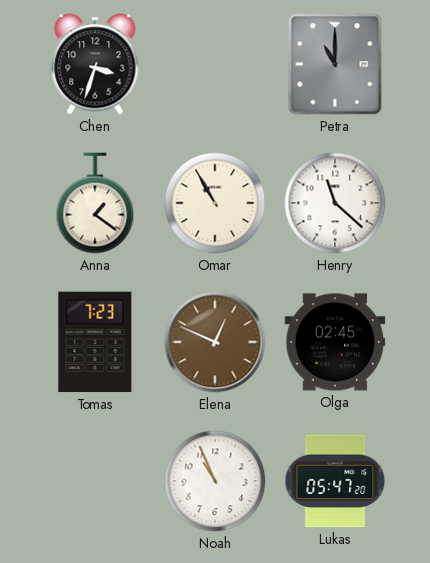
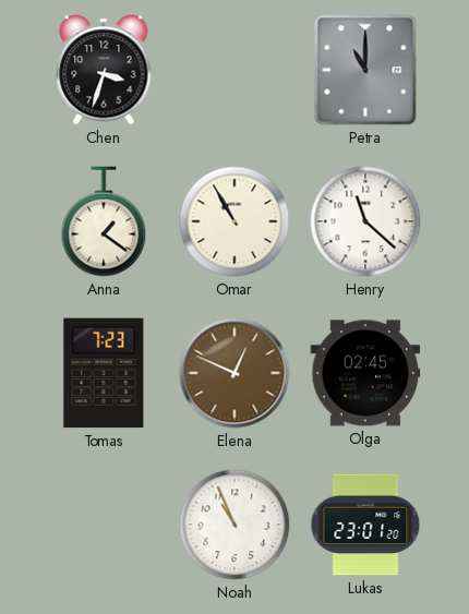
Lukas: 05:47 -> 23:01
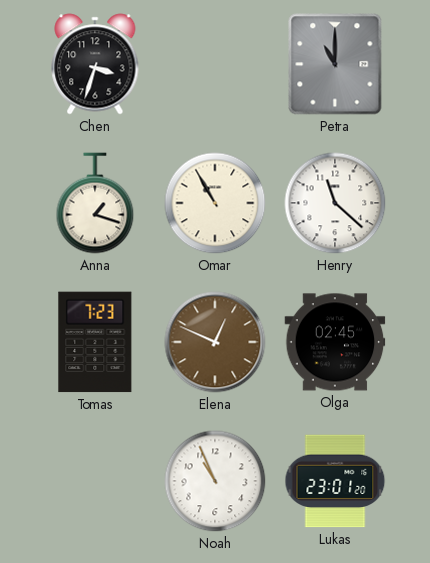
Anna: 1:21 -> 1:18
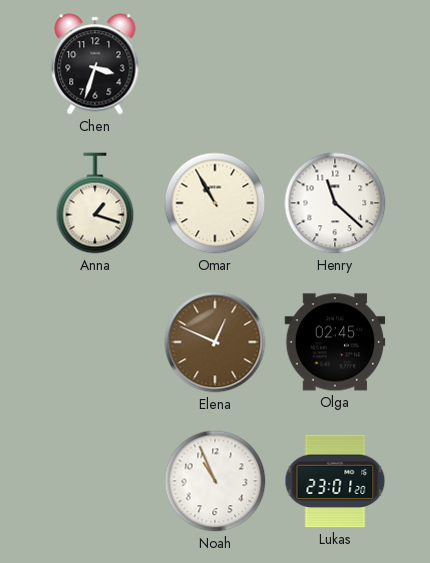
Petra: 11:00 -> none
Tomas: 7:23 -> none
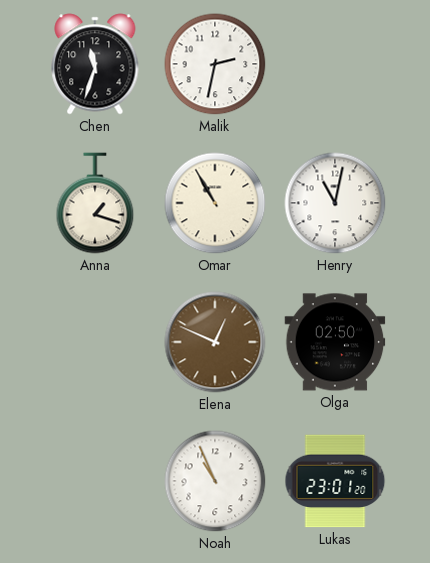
Chen: 3:33 -> 11:33
Malik: none -> 2:32
Henry: 11:22 -> 11:02
Olga: 02:45 -> 02:50
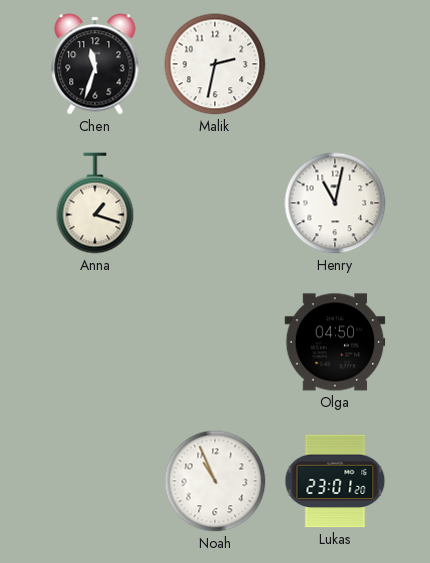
Omar: 10:55 -> none
Elena: 12:49 -> none
Olga: 02:50 -> 04:50
